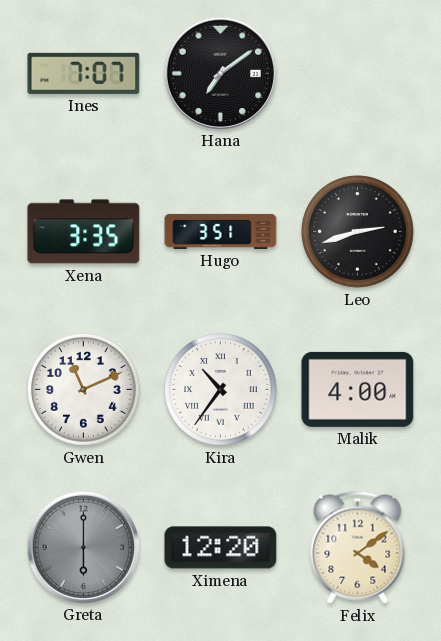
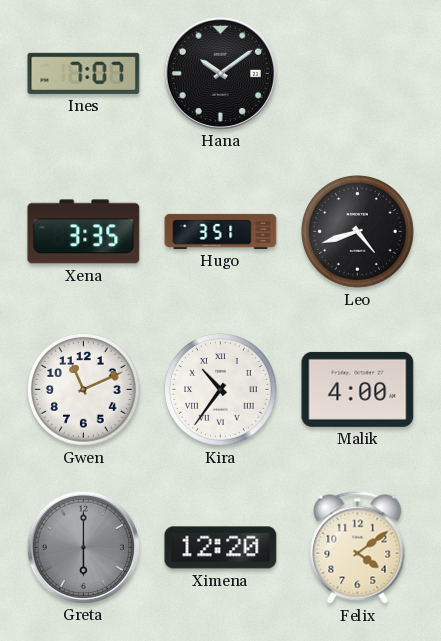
Hana: 7:09 -> 10:09
Leo: 2:42 -> 4:42
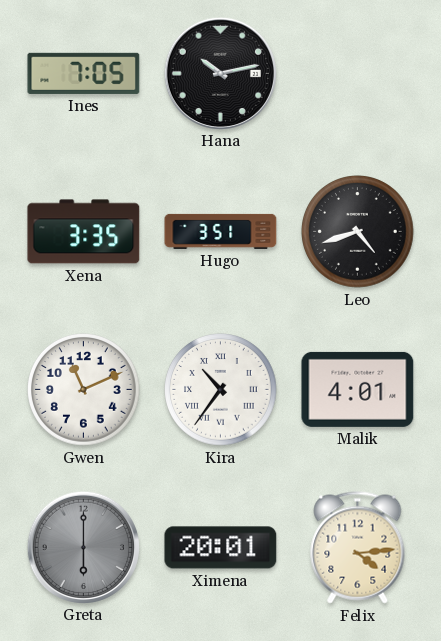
Ines: 7:07 -> 7:05
Hana: 10:09 -> 10:13
Malik: 4:00 -> 4:01
Ximena: 12:20 -> 20:01
Felix: 4:09 -> 4:14
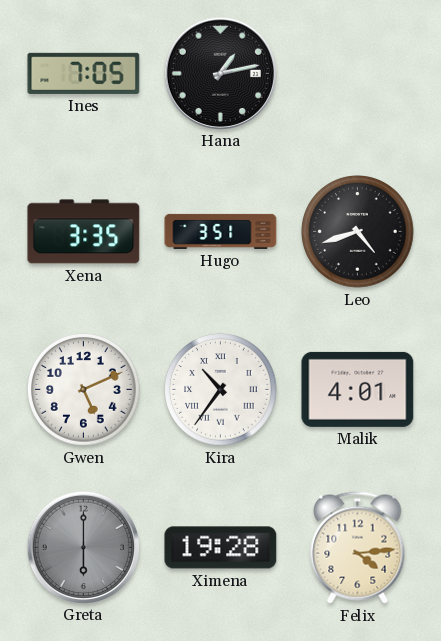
Hana: 10:13 -> 1:13
Gwen: 11:11 -> 5:11
Ximena: 20:01 -> 19:28
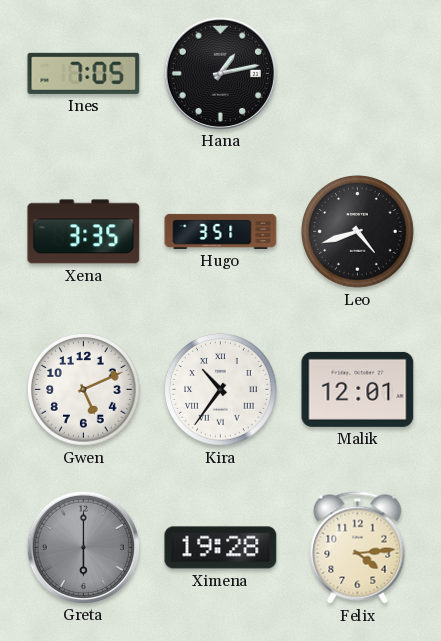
Malik: 4:01 -> 12:01
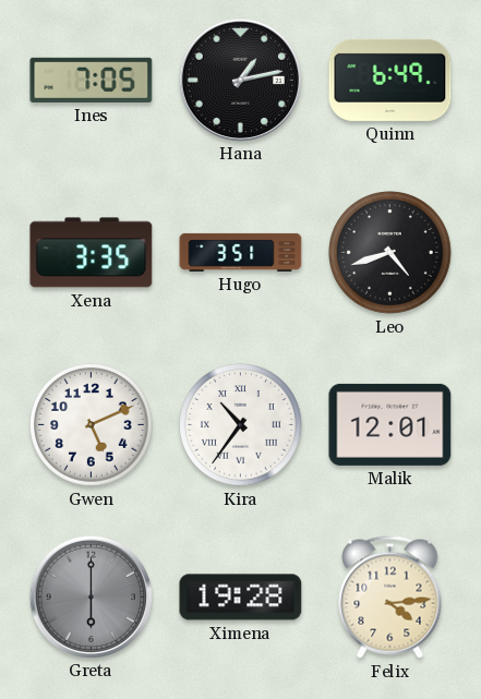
Quinn: none -> 6:49
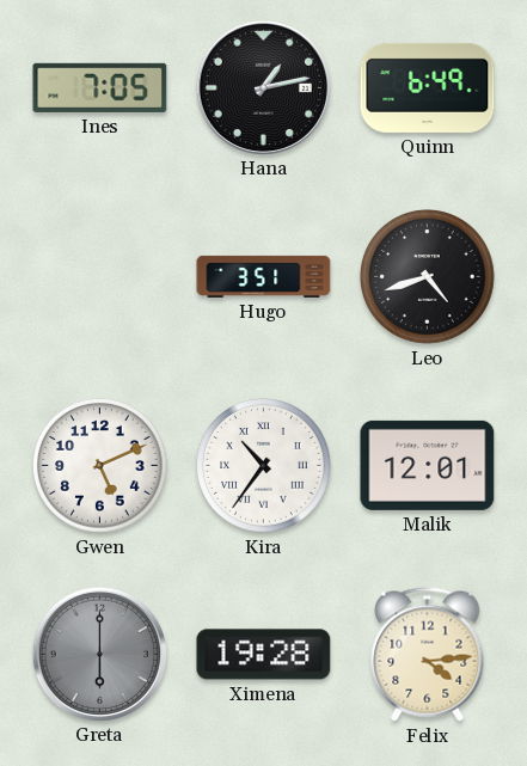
Xena: 3:35 -> none
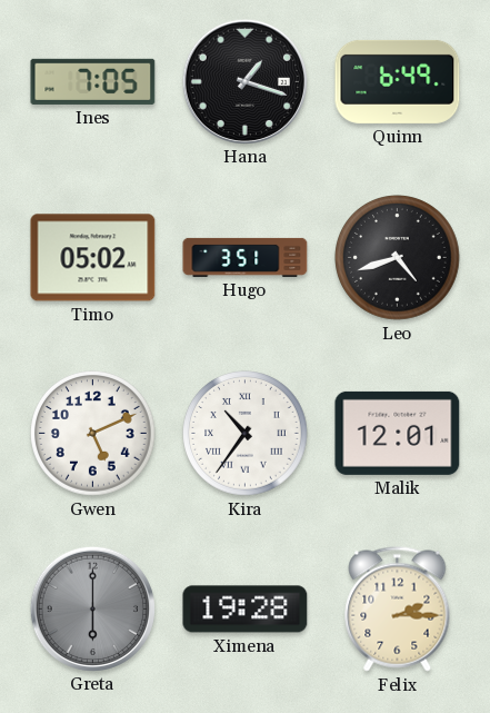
Hana: 1:13 -> 1:18
Timo: none -> 05:02
Felix: 4:14 -> 2:15
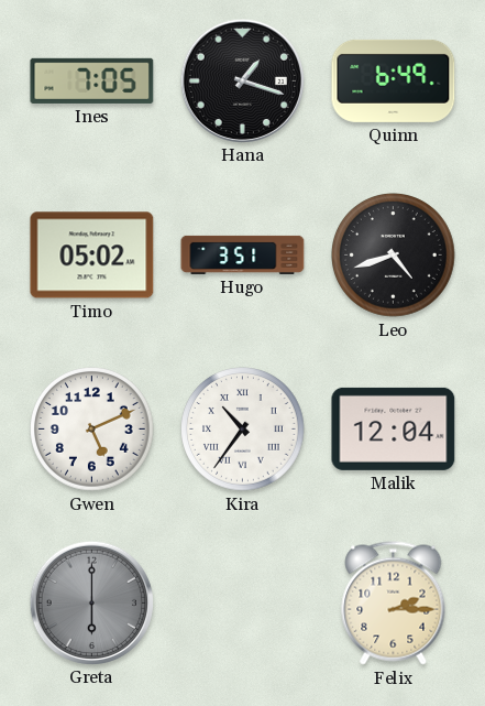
Malik: 12:01 -> 12:04
Ximena: 19:28 -> none
